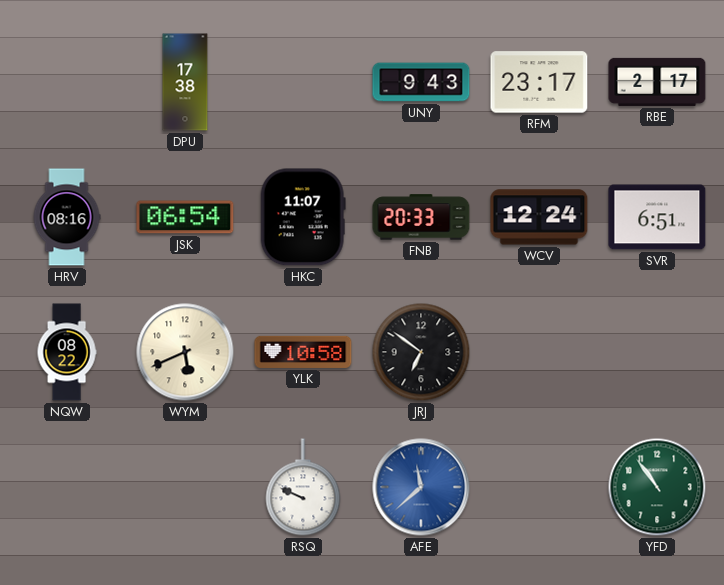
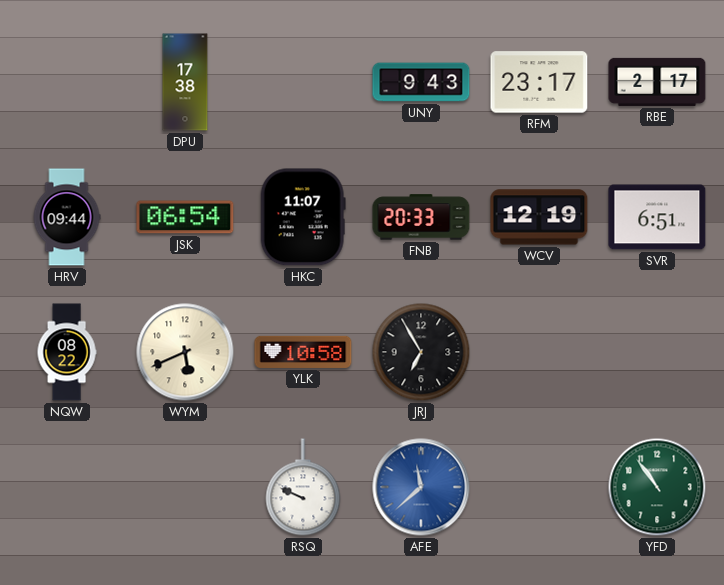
HRV: 08:16 -> 09:44
WCV: 12:24 -> 12:19
JRJ: 6:51 -> 6:55
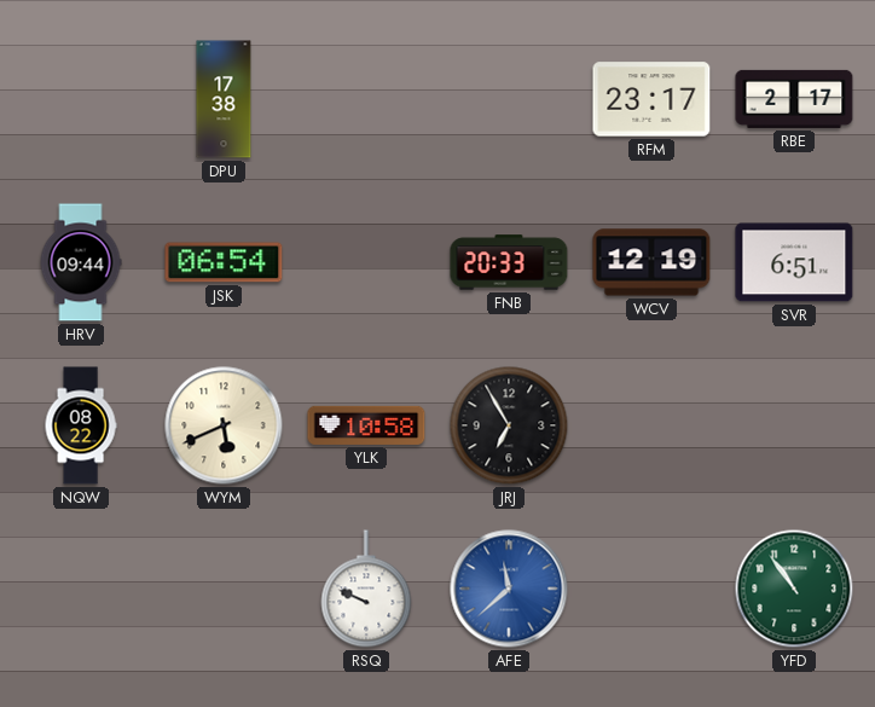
UNY: 9:43 -> none
HKC: 11:07 -> none
